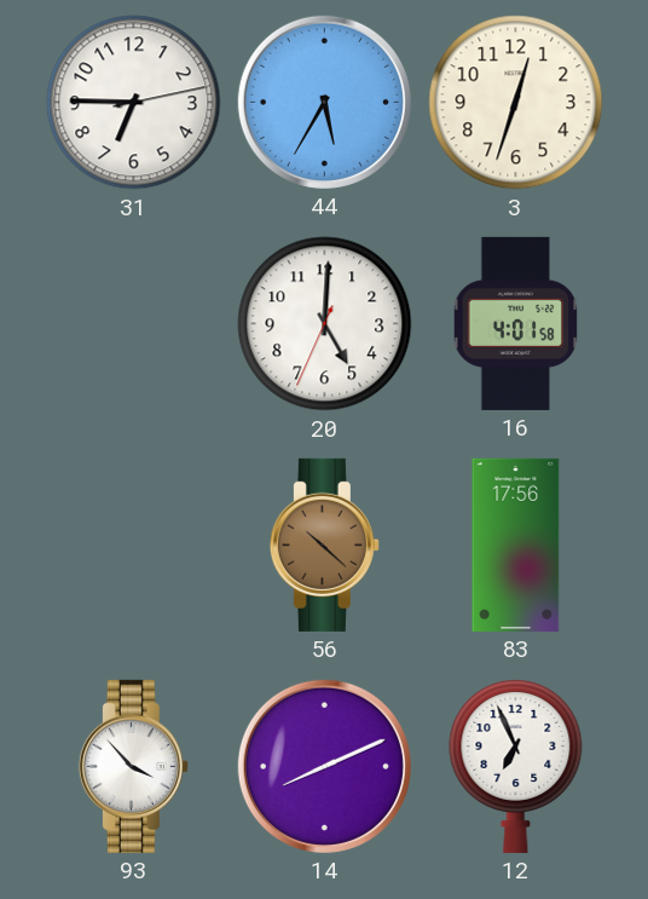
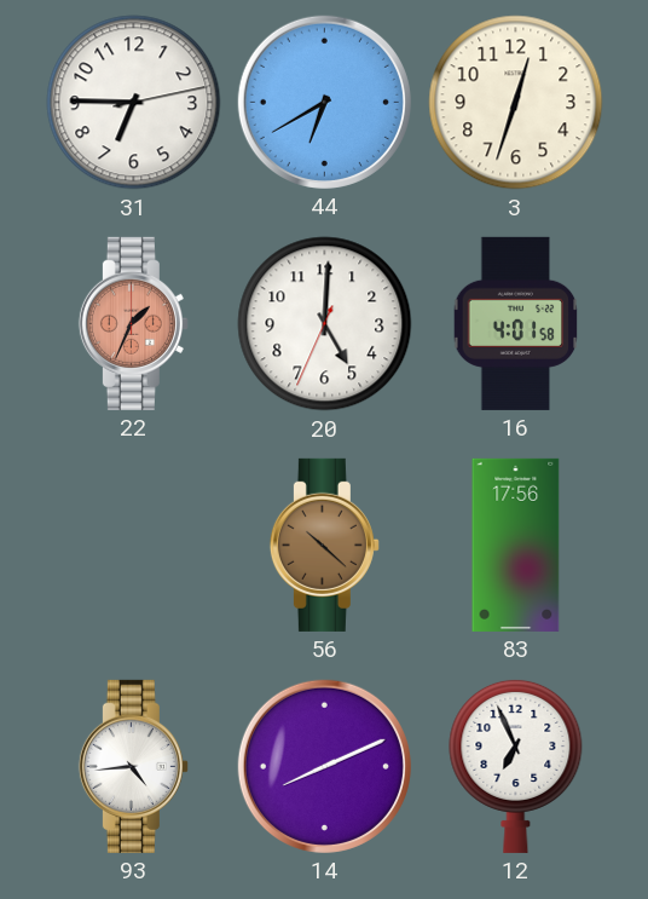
44: 5:35 -> 6:40
22: none -> 1:34
93: 3:53 -> 4:44
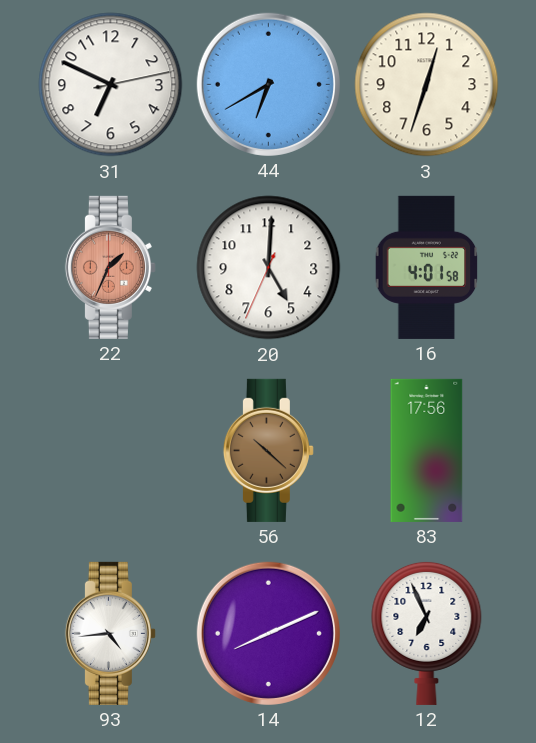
31: 6:45 -> 6:49
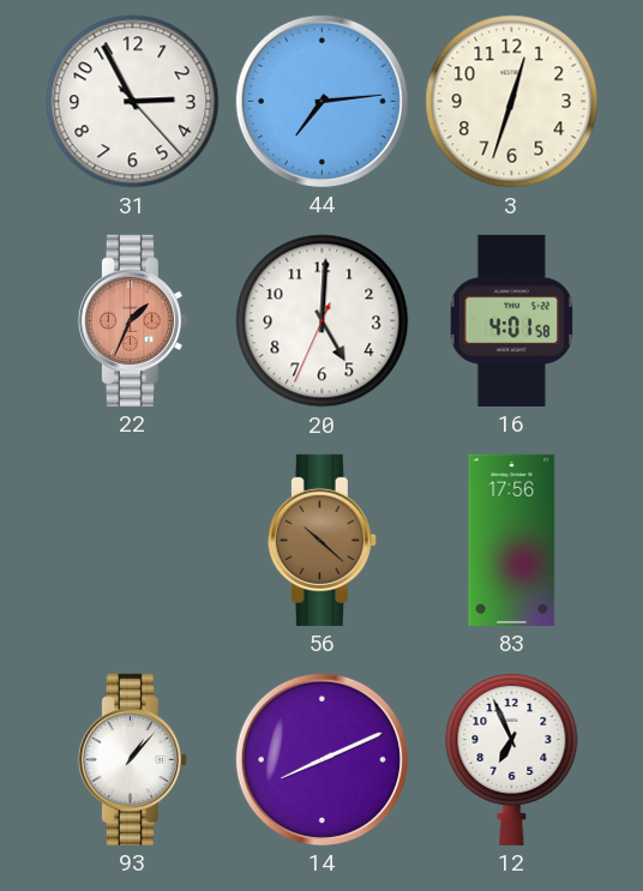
31: 6:49 -> 2:55
44: 6:40 -> 7:14
93: 4:44 -> 1:07
